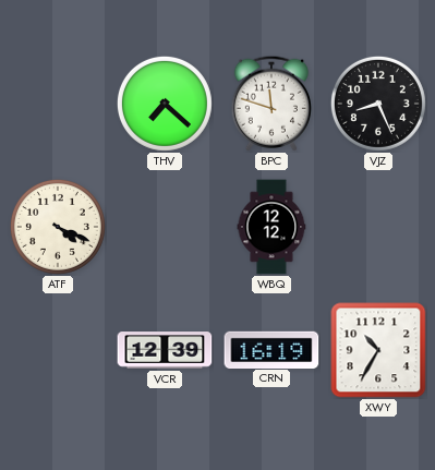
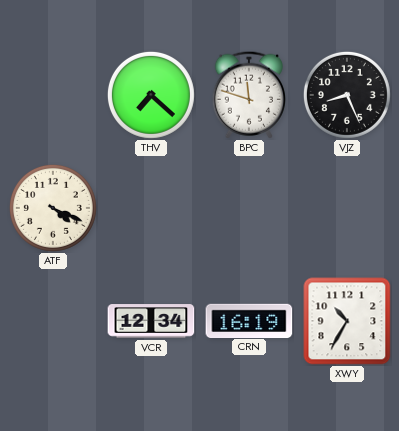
WBQ: 12:12 -> none
VCR: 12:39 -> 12:34
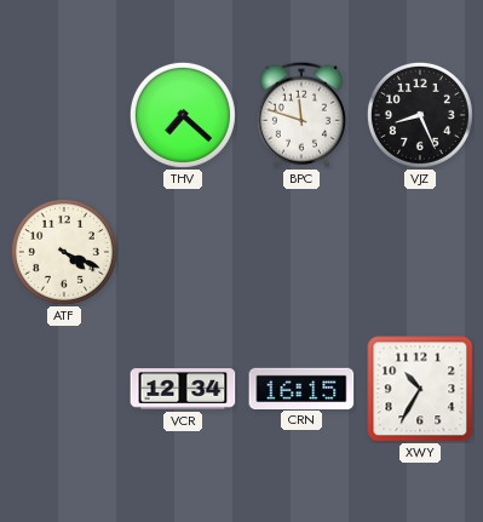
CRN: 16:19 -> 16:15
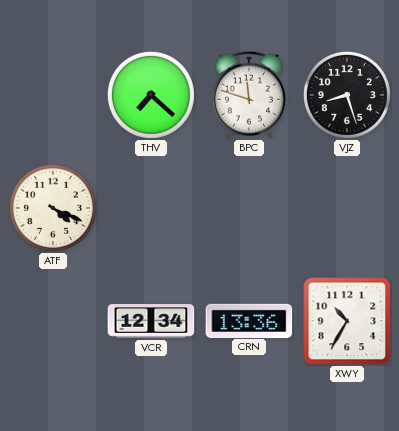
VJZ: 8:26 -> 8:27
CRN: 16:15 -> 13:36
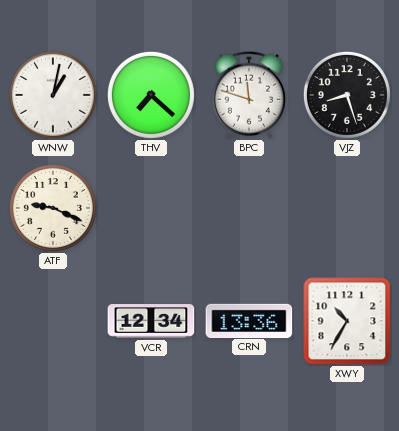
WNW: none -> 1:02
ATF: 4:19 -> 9:19
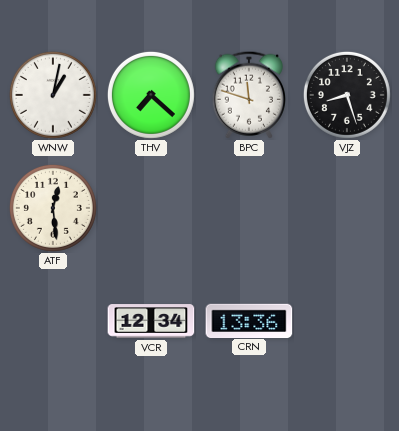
ATF: 9:19 -> 12:29
XWY: 10:35 -> none
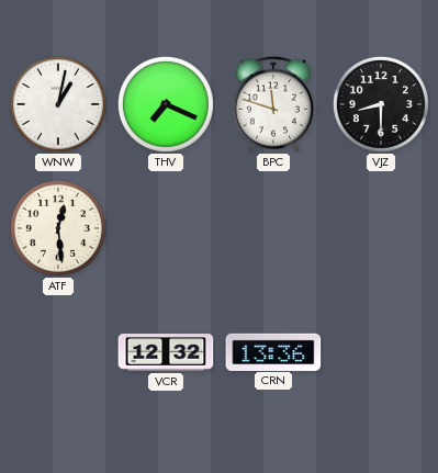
THV: 7:22 -> 7:19
VJZ: 8:27 -> 8:30
VCR: 12:34 -> 12:32
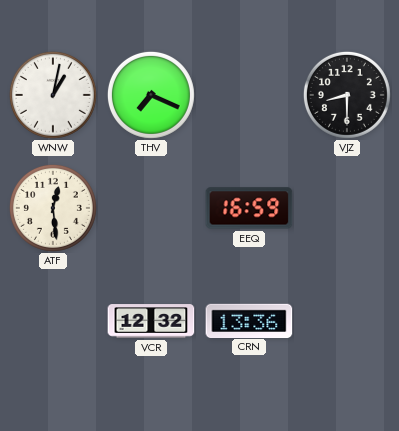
BPC: 11:48 -> none
EEQ: none -> 16:59
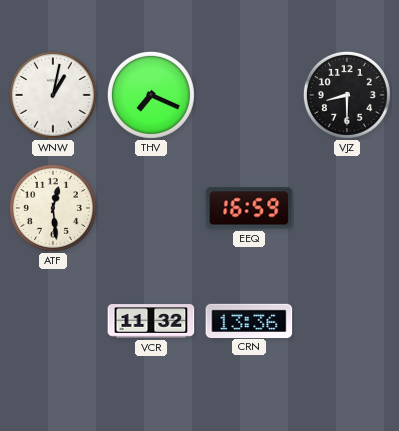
VCR: 12:32 -> 11:32
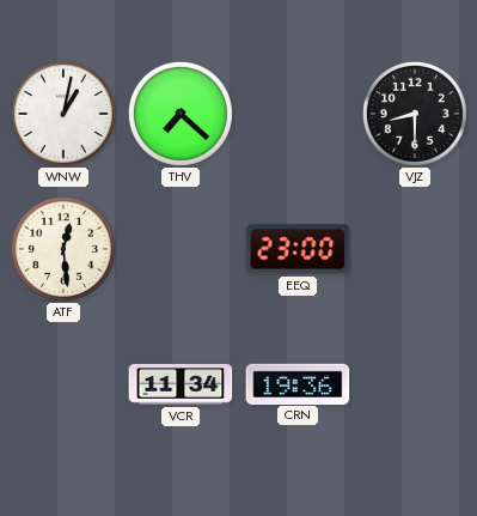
THV: 7:19 -> 7:22
EEQ: 16:59 -> 23:00
VCR: 11:32 -> 11:34
CRN: 13:36 -> 19:36
